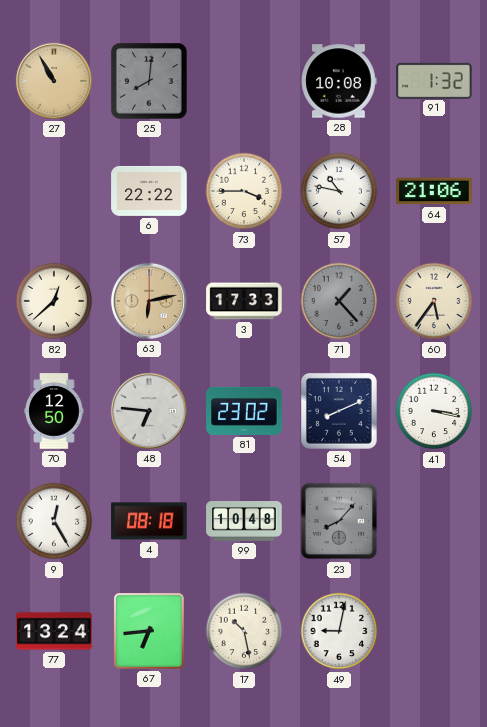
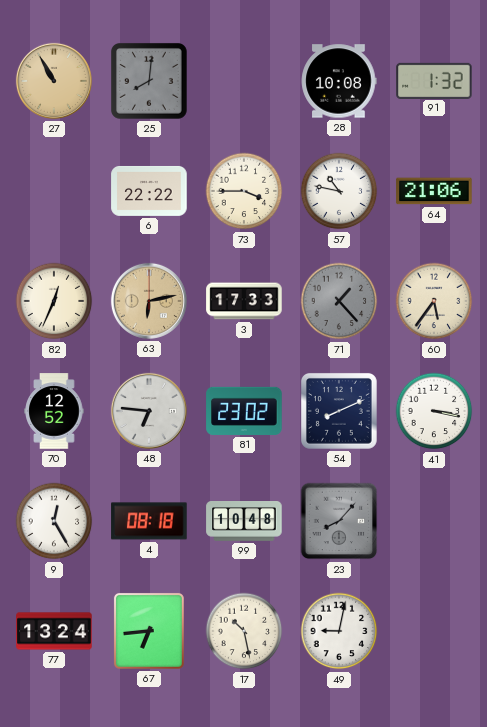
82: 12:38 -> 12:34
70: 12:50 -> 12:52
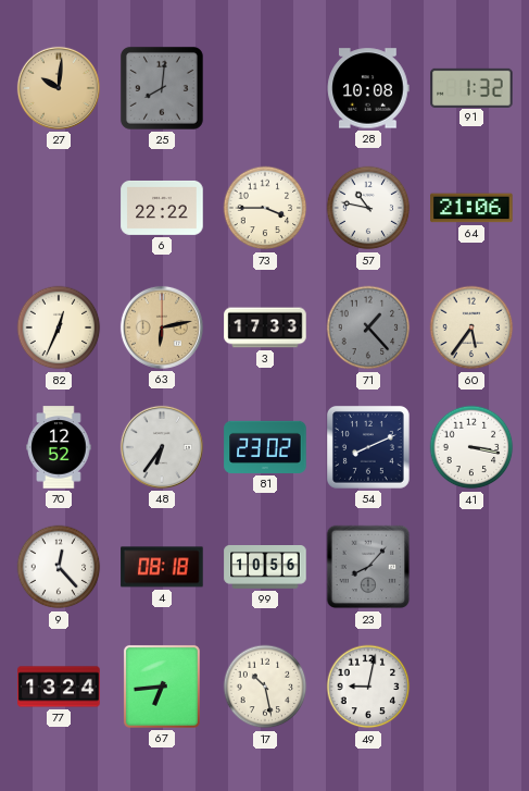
27: 10:55 -> 10:01
48: 6:46 -> 6:36
9: 12:25 -> 12:23
99: 10:48 -> 10:56
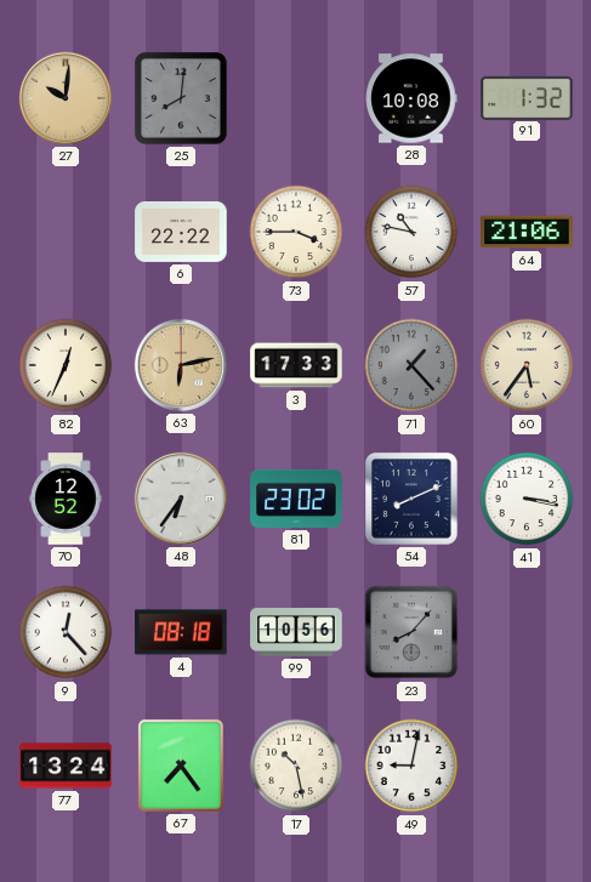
67: 6:44 -> 7:24
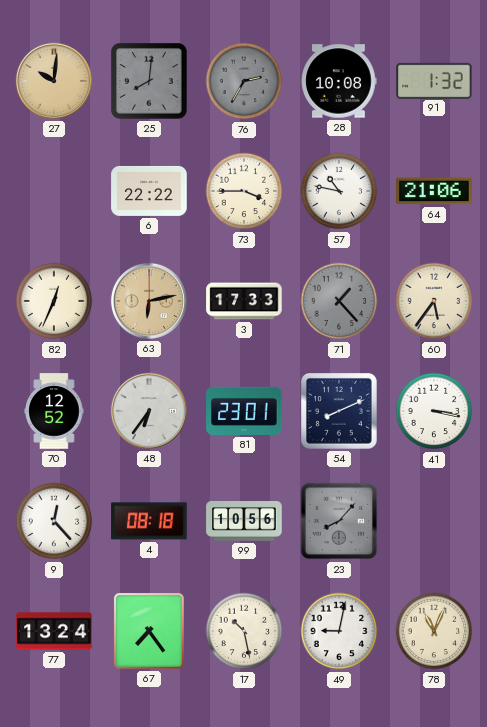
76: none -> 2:35
81: 23:02 -> 23:01
78: none -> 11:04
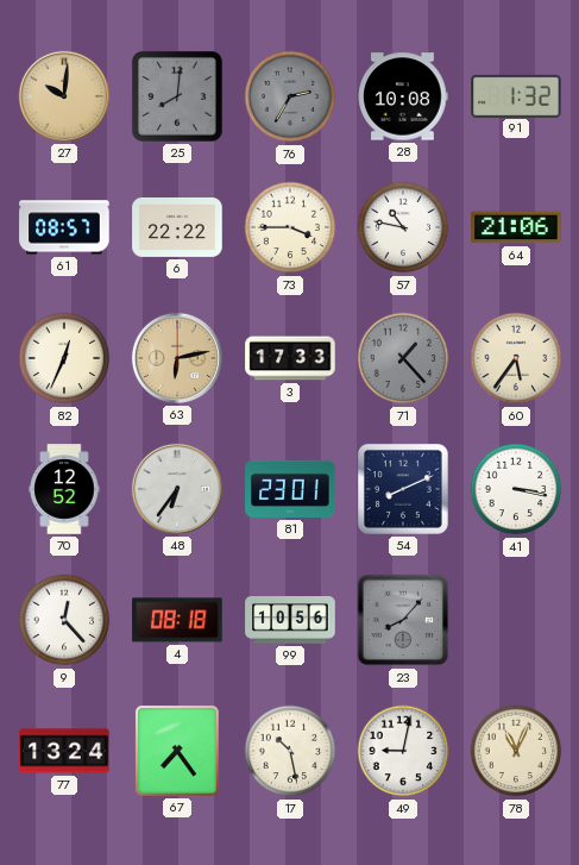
61: none -> 08:57
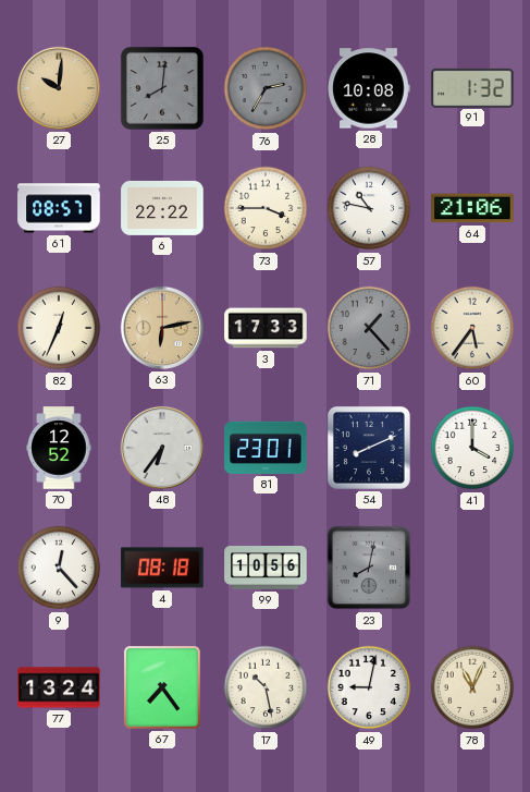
41: 3:17 -> 4:00
23: 8:07 -> 8:02
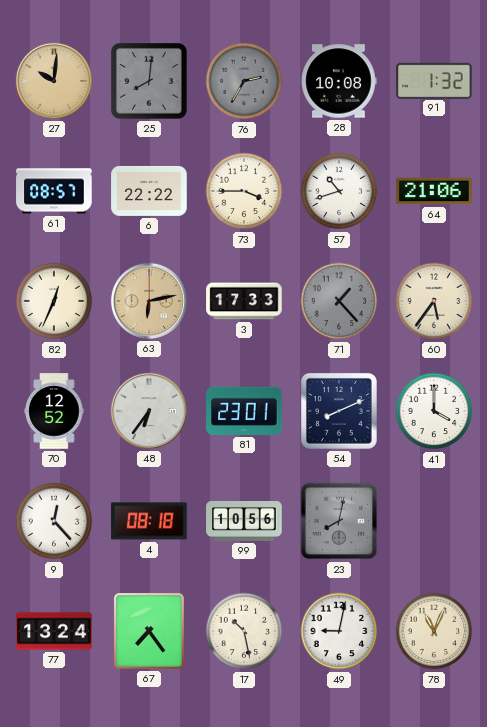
57: 10:47 -> 10:42
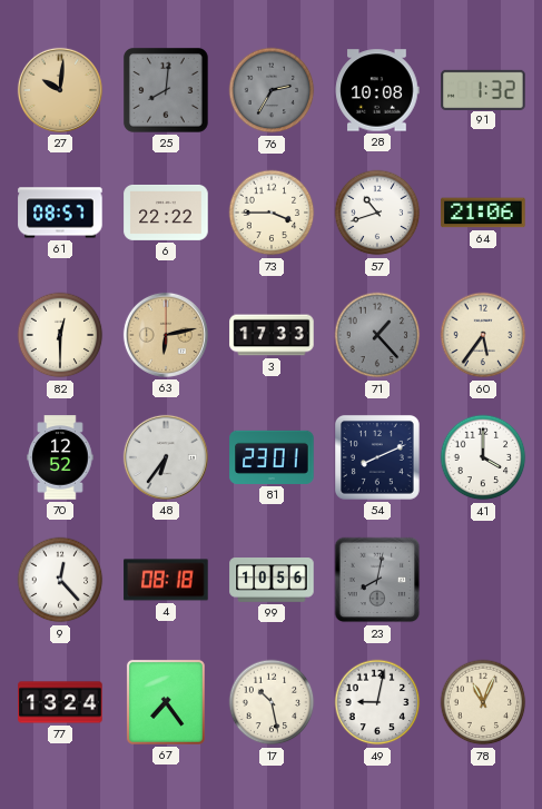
82: 12:34 -> 12:30
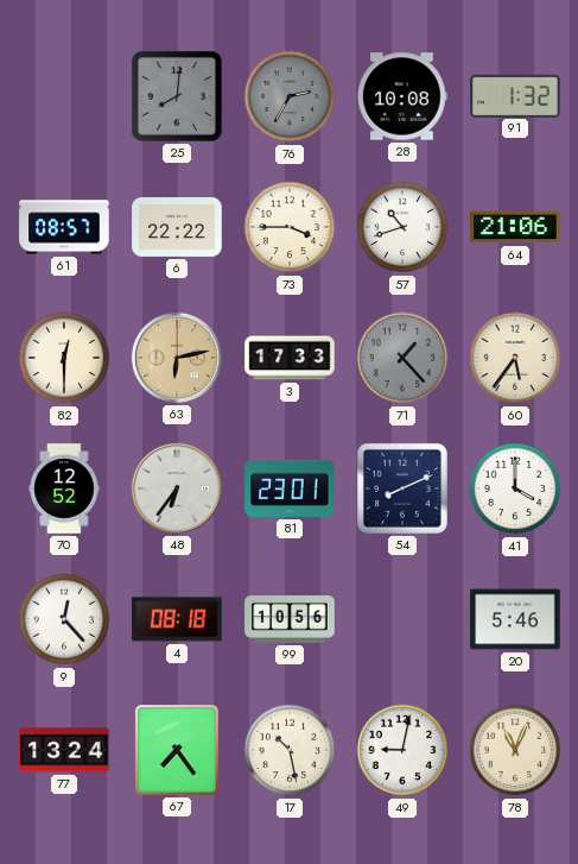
27: 10:01 -> none
23: 8:02 -> none
20: none -> 5:46
